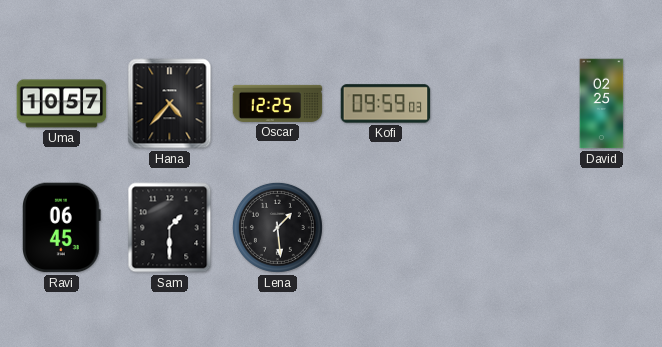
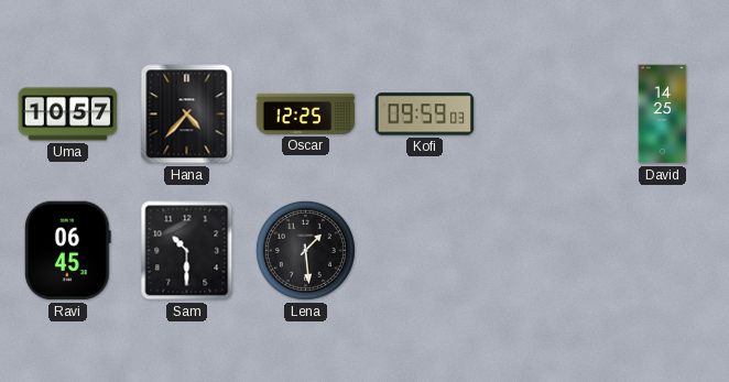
David: 02:25 -> 14:25
Sam: 1:30 -> 10:30
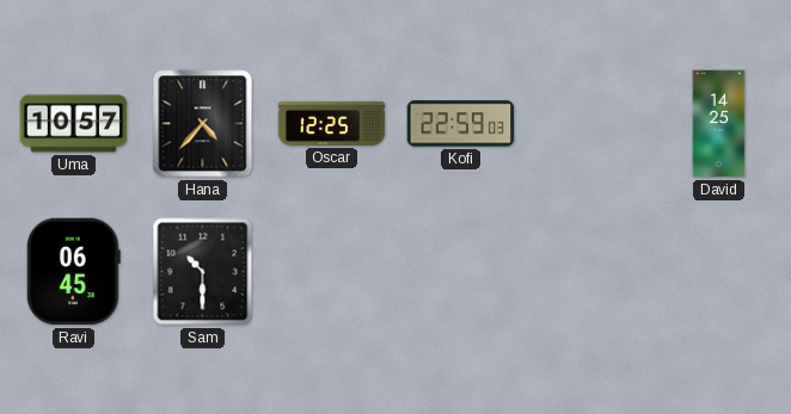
Kofi: 09:59 -> 22:59
Lena: 1:29 -> none
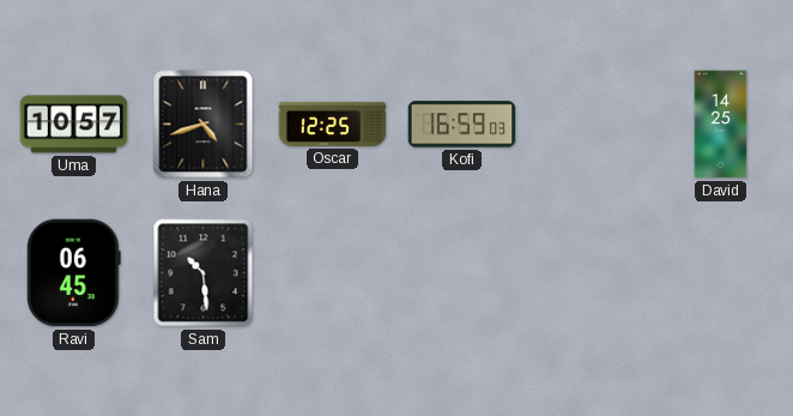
Hana: 4:37 -> 4:42
Kofi: 22:59 -> 16:59
Sam: 10:30 -> 10:29
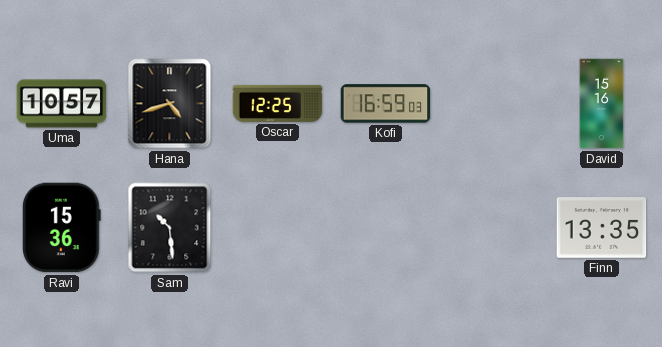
David: 14:25 -> 15:16
Ravi: 06:45 -> 15:36
Finn: none -> 13:35
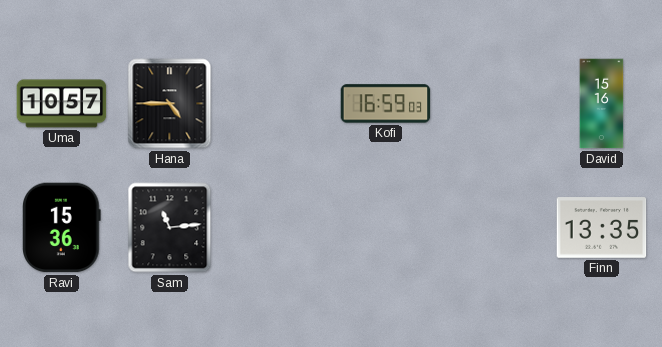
Hana: 4:42 -> 4:45
Oscar: 12:25 -> none
Sam: 10:29 -> 11:14
